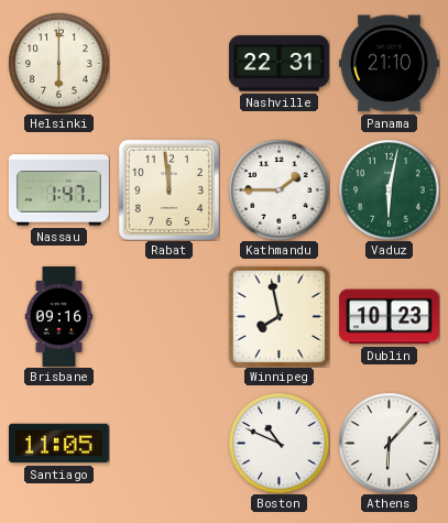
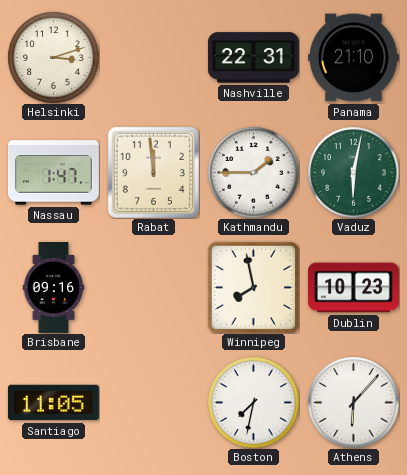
Helsinki: 6:00 -> 3:12
Boston: 10:49 -> 7:32
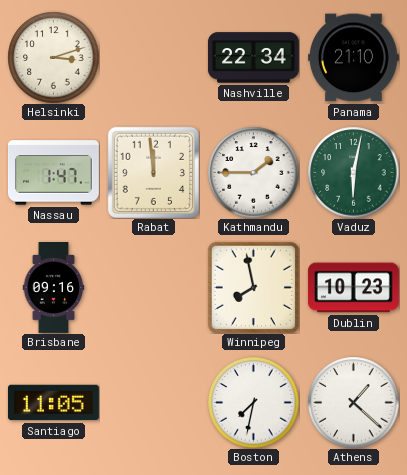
Nashville: 22:31 -> 22:34
Athens: 6:07 -> 1:22
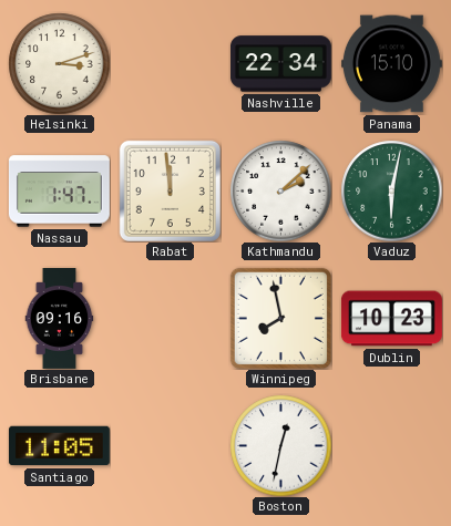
Panama: 21:10 -> 15:10
Kathmandu: 1:45 -> 2:08
Boston: 7:32 -> 12:32
Athens: 1:22 -> none
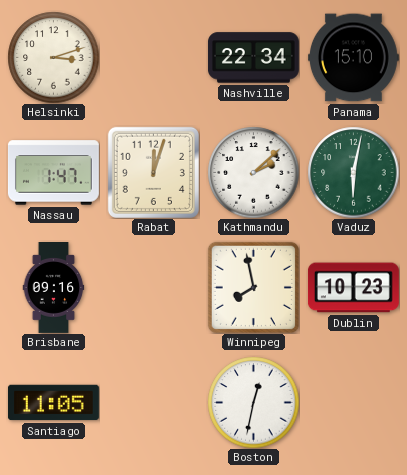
Rabat: 11:59 -> 12:03
